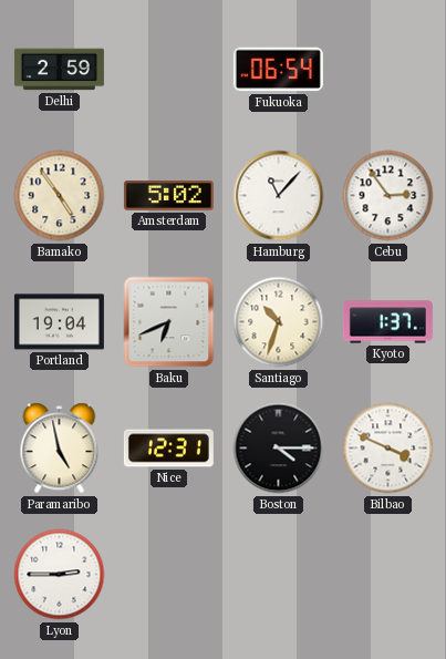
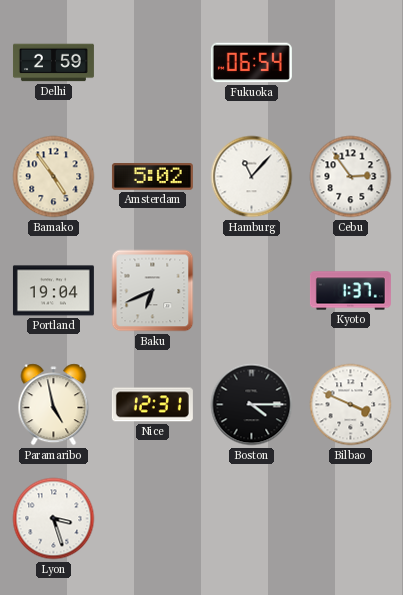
Santiago: 10:33 -> none
Lyon: 2:45 -> 3:27
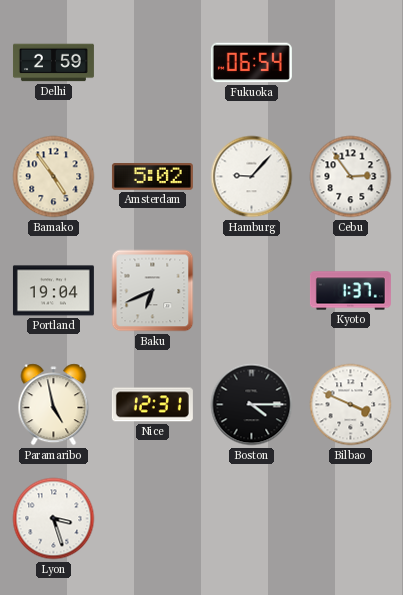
Hamburg: 11:07 -> 9:07
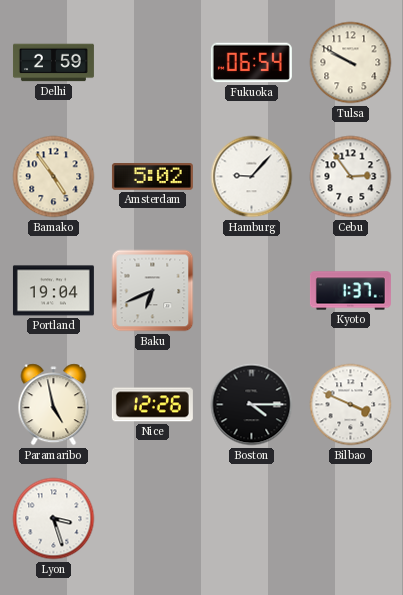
Tulsa: none -> 9:50
Nice: 12:31 -> 12:26
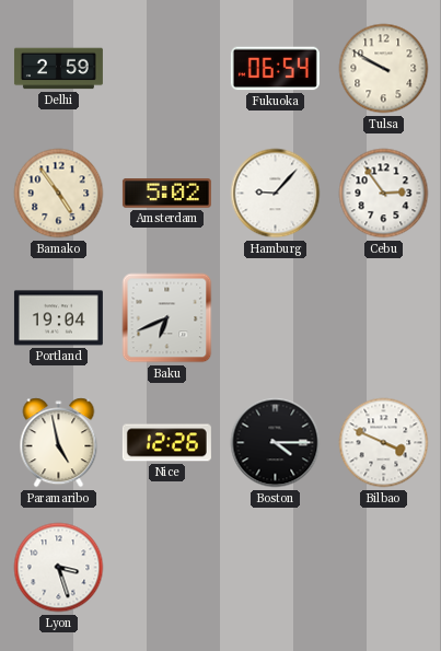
Kyoto: 1:37 -> none
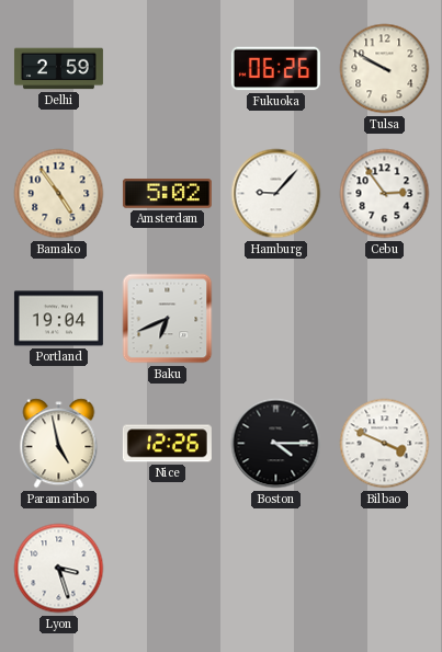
Fukuoka: 06:54 -> 06:26
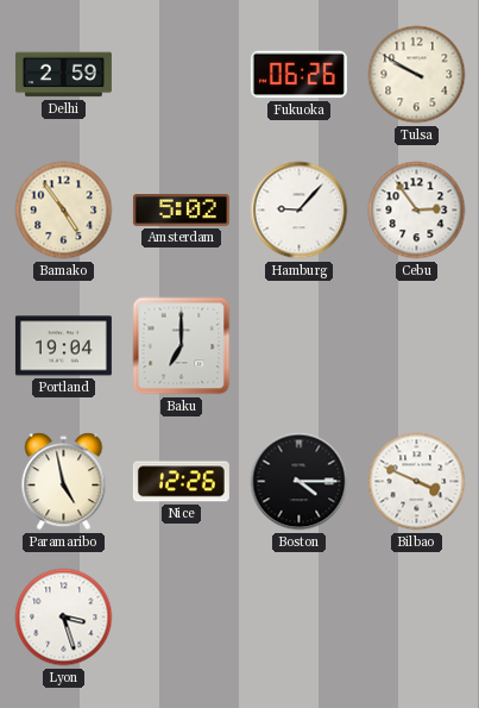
Baku: 6:41 -> 7:00
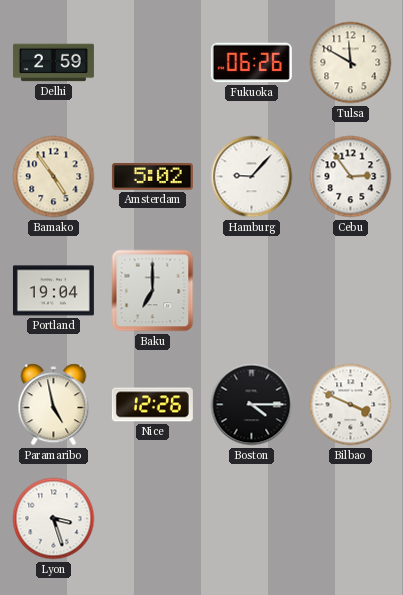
Tulsa: 9:50 -> 11:50
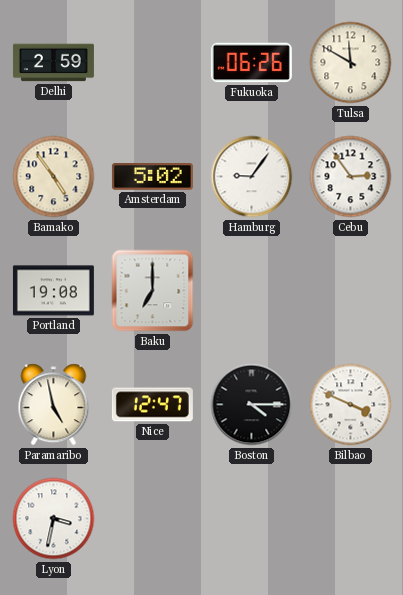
Hamburg: 9:07 -> 9:06
Portland: 19:04 -> 19:08
Nice: 12:26 -> 12:47
Lyon: 3:27 -> 3:32
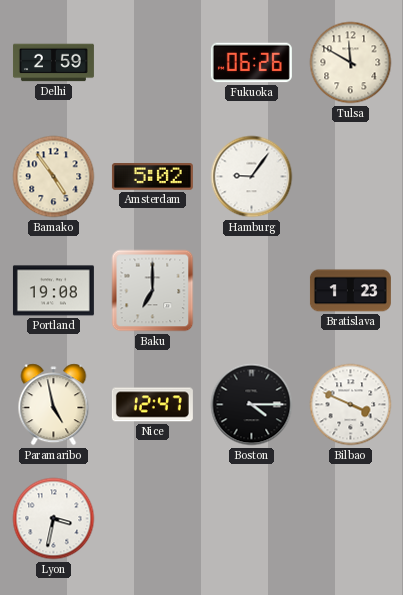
Cebu: 2:54 -> none
Bratislava: none -> 1:23
